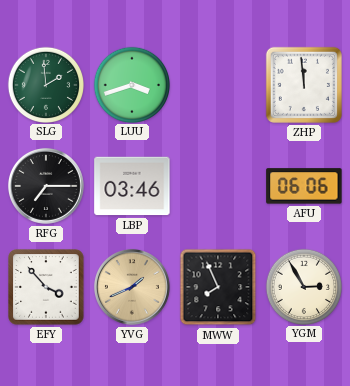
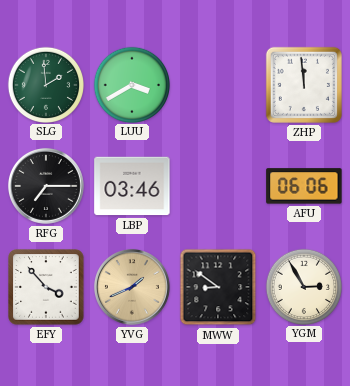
LUU: 3:42 -> 3:40
MWW: 7:56 -> 8:51
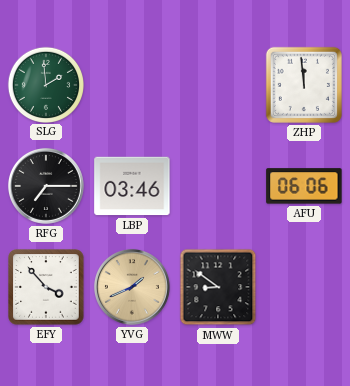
LUU: 3:40 -> none
YGM: 2:55 -> none
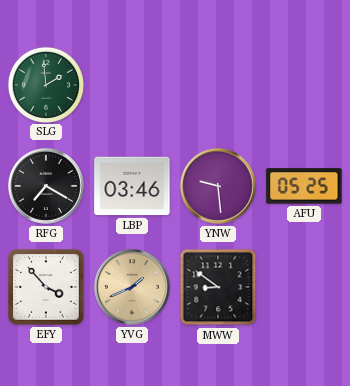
ZHP: 11:59 -> none
RFG: 7:15 -> 7:20
YNW: none -> 9:29
AFU: 06:06 -> 05:25
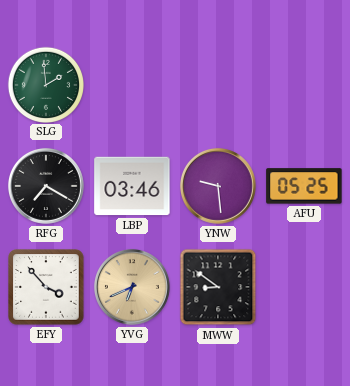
YVG: 1:41 -> 6:41
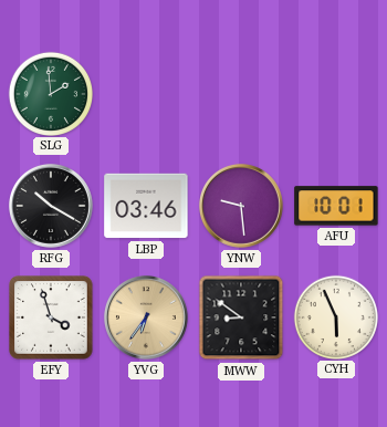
RFG: 7:20 -> 10:20
AFU: 05:25 -> 10:01
EFY: 3:53 -> 3:57
YVG: 6:41 -> 6:36
CYH: none -> 5:56
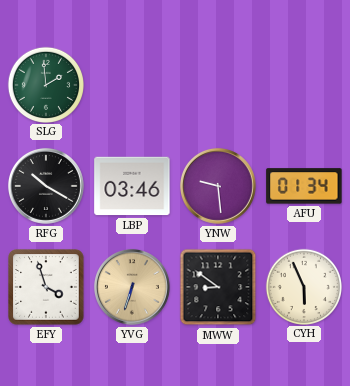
AFU: 10:01 -> 01:34
YVG: 6:36 -> 6:33
